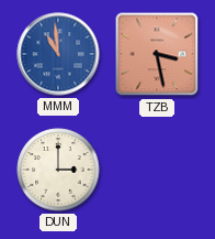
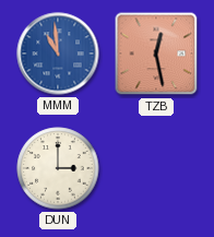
TZB: 3:28 -> 12:28
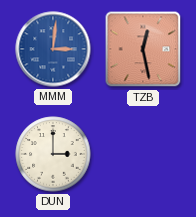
MMM: 10:59 -> 3:01
